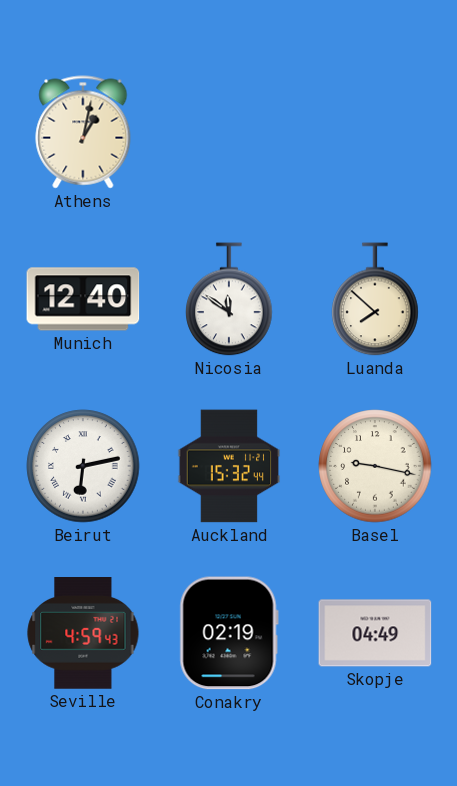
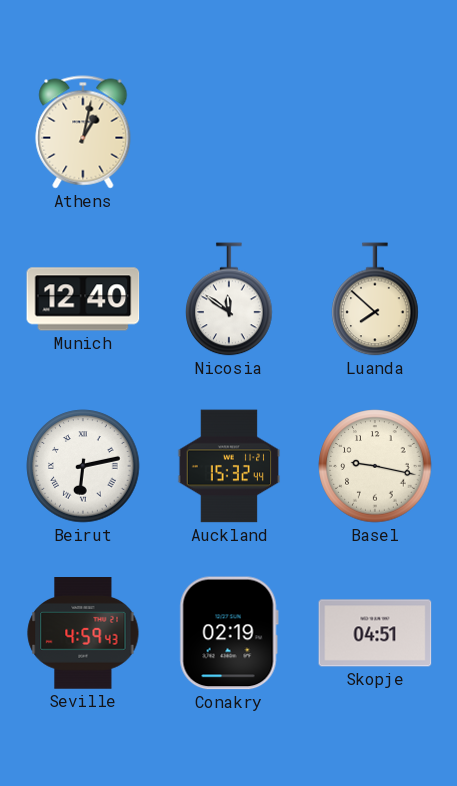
Skopje: 04:49 -> 04:51
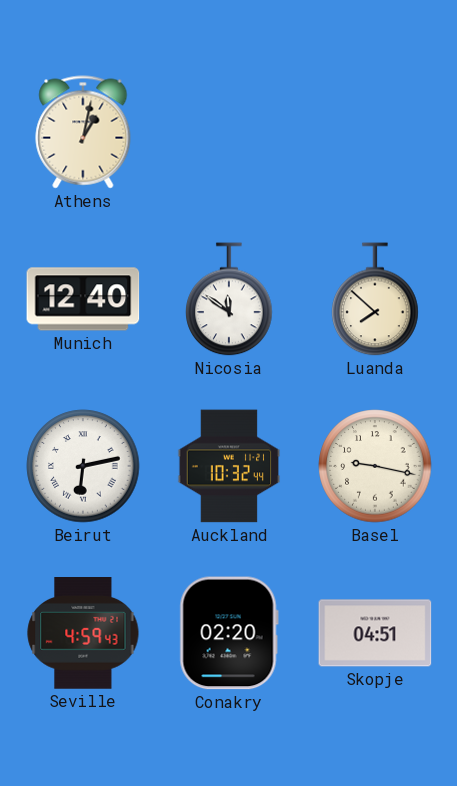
Auckland: 15:32 -> 10:32
Conakry: 02:19 -> 02:20
